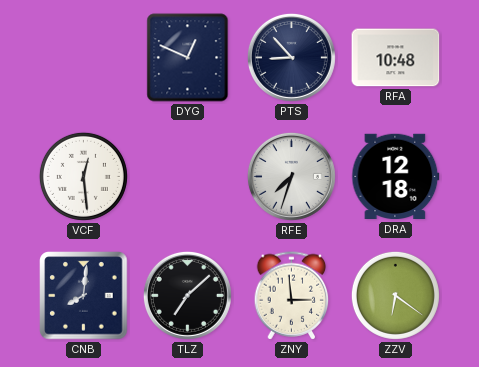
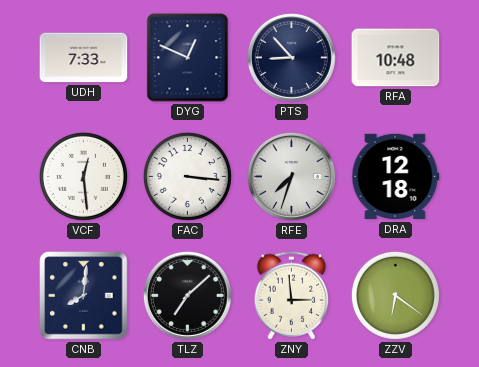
UDH: none -> 7:33
FAC: none -> 3:16
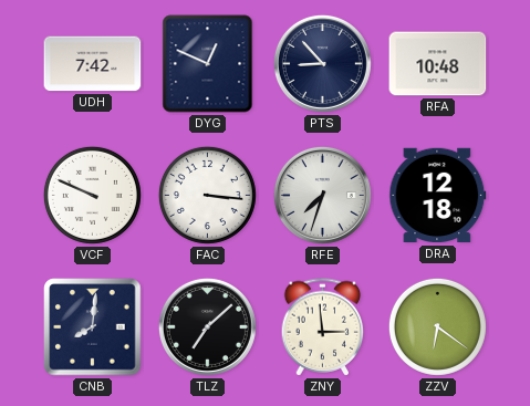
UDH: 7:33 -> 7:42
VCF: 12:29 -> 9:49
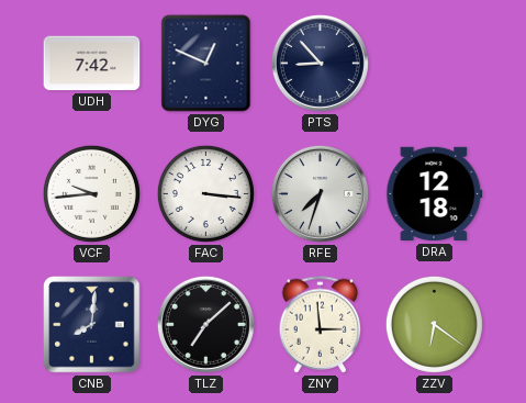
RFA: 10:48 -> none
VCF: 9:49 -> 9:44
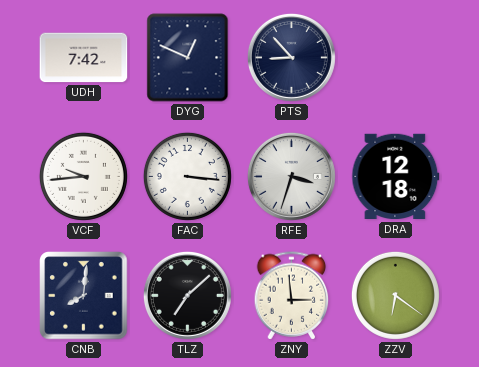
RFE: 7:33 -> 3:33
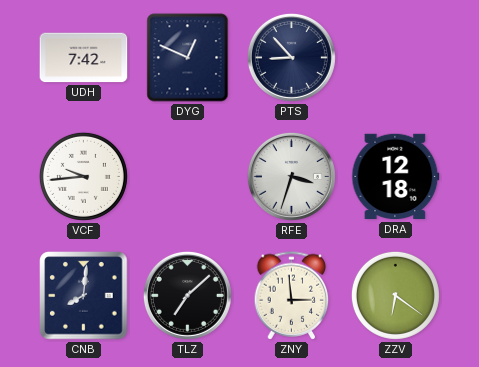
FAC: 3:16 -> none
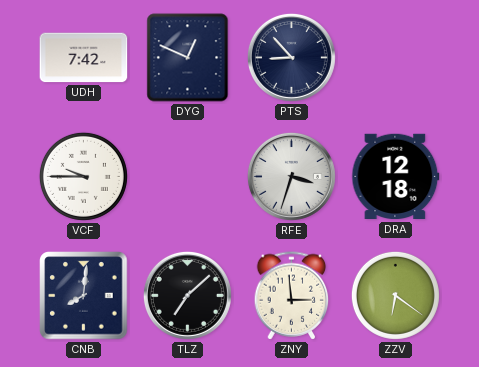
VCF: 9:44 -> 9:45
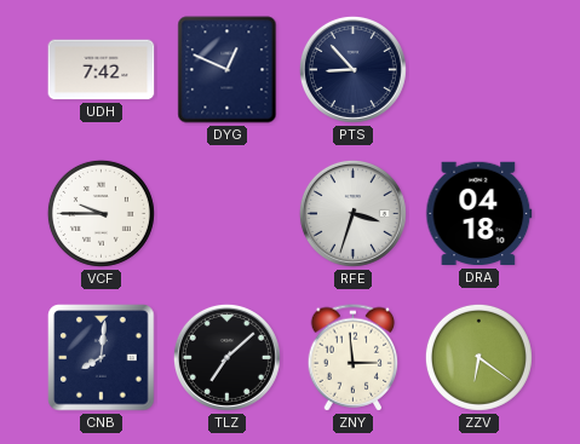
DRA: 12:18 -> 04:18
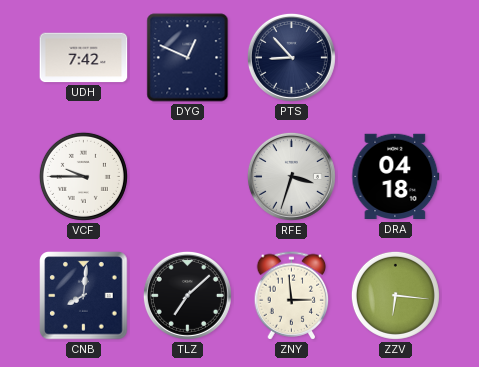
ZZV: 6:21 -> 6:16
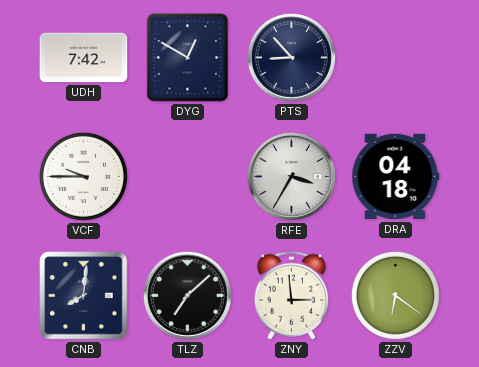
DYG: 12:49 -> 12:50
RFE: 3:33 -> 3:35
ZZV: 6:16 -> 6:21
